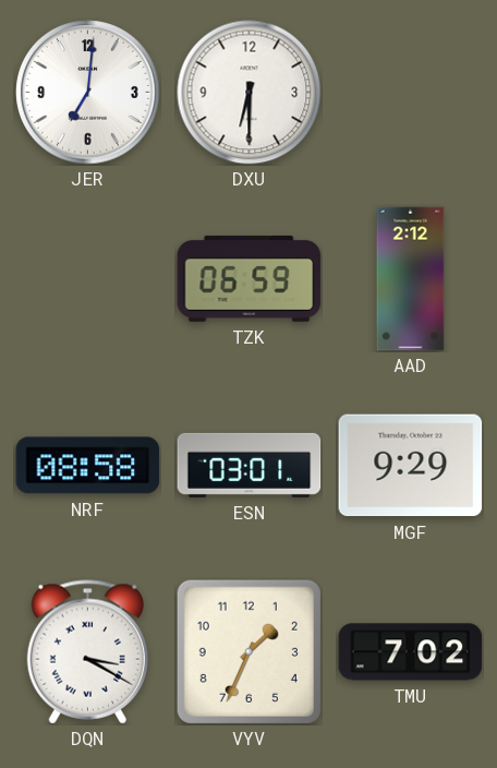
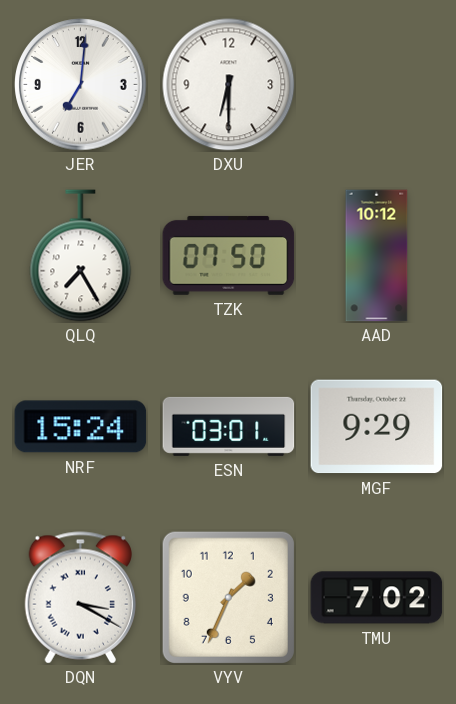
QLQ: none -> 7:25
TZK: 06:59 -> 07:50
AAD: 2:12 -> 10:12
NRF: 08:58 -> 15:24
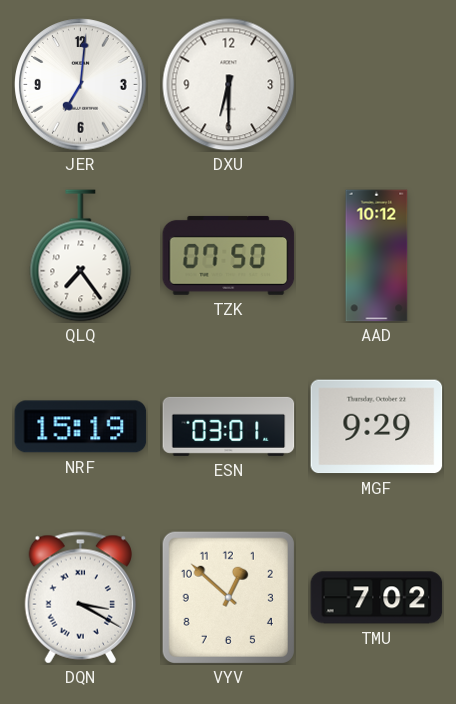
QLQ: 7:25 -> 7:24
NRF: 15:24 -> 15:19
VYV: 1:34 -> 12:52
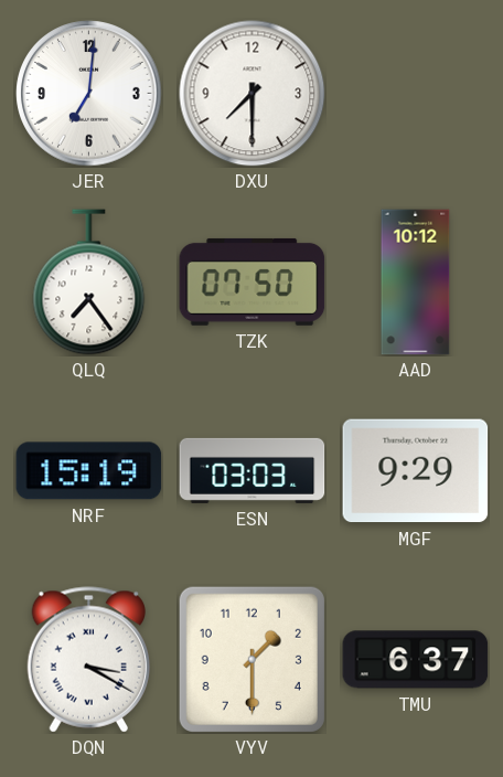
DXU: 6:30 -> 7:30
ESN: 03:01 -> 03:03
VYV: 12:52 -> 1:30
TMU: 7:02 -> 6:37
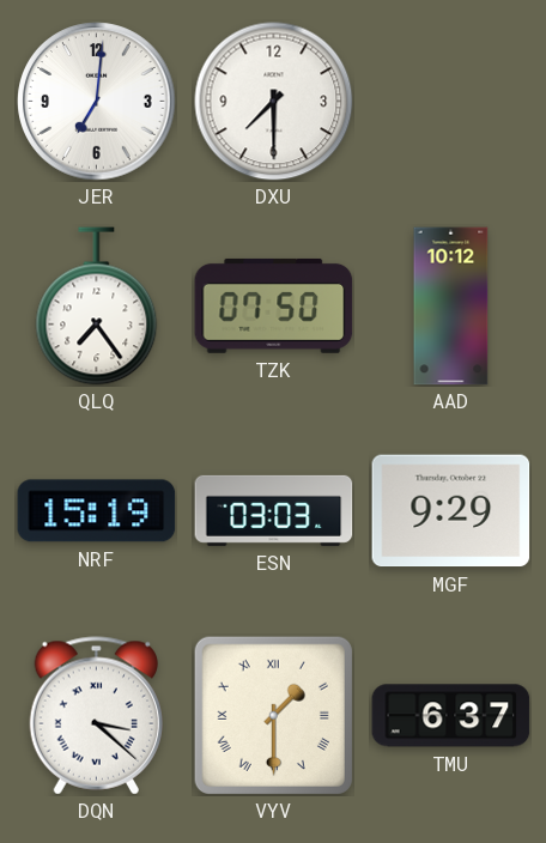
DQN: 3:20 -> 3:22
VYV numerals: Arabic -> Roman
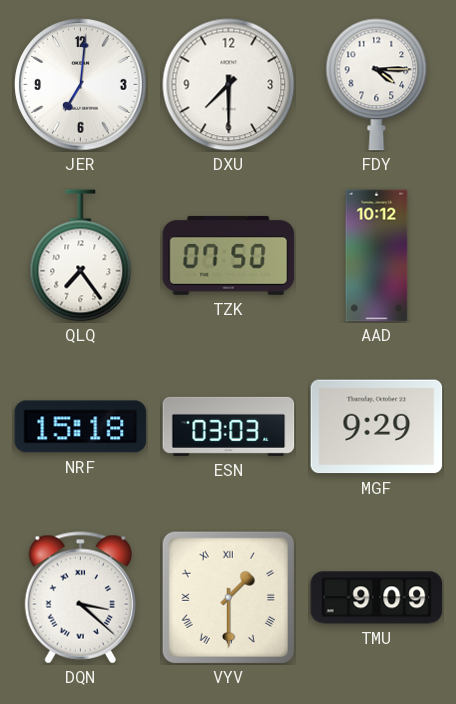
FDY: none -> 4:15
NRF: 15:19 -> 15:18
TMU: 6:37 -> 9:09
